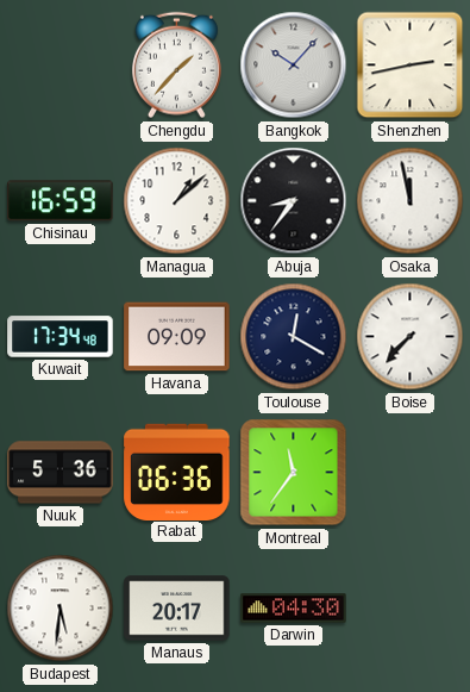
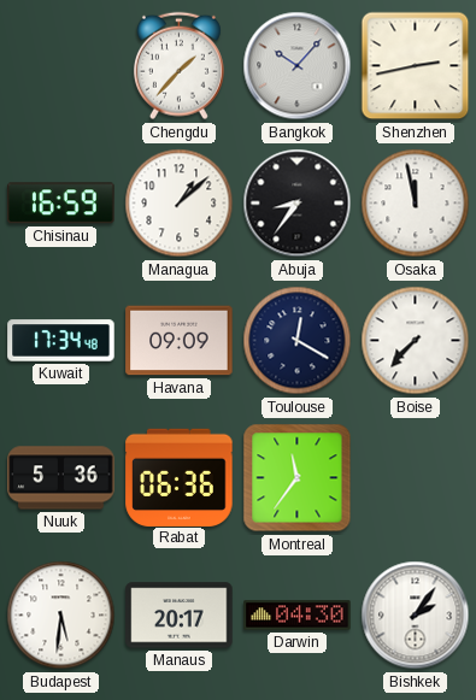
Bishkek: none -> 2:06
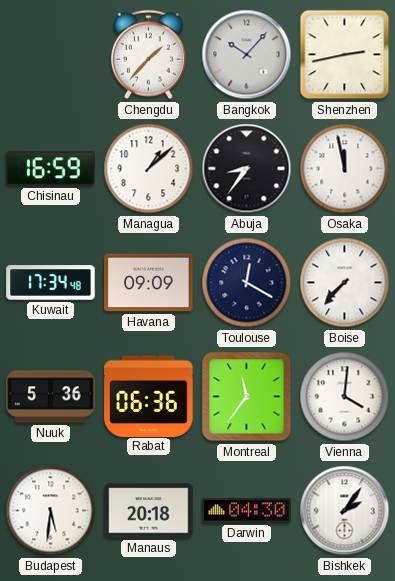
Vienna: none -> 4:01
Manaus: 20:17 -> 20:18
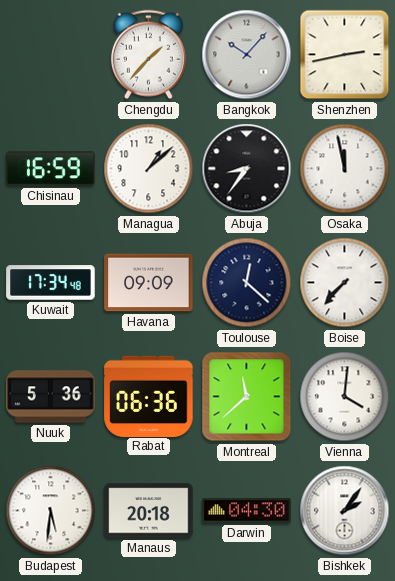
Toulouse: 12:20 -> 12:22
Montreal: 11:36 -> 11:38
